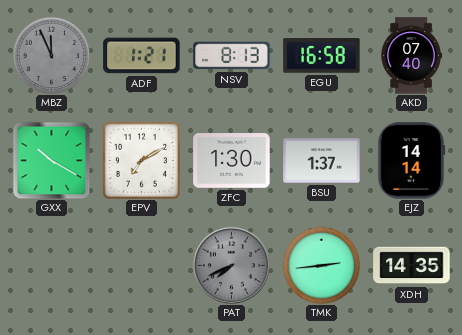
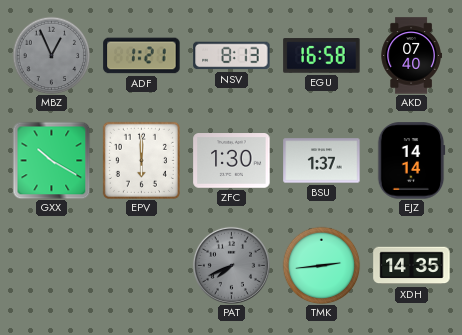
MBZ: 11:56 -> 12:56
EPV: 7:10 -> 6:00
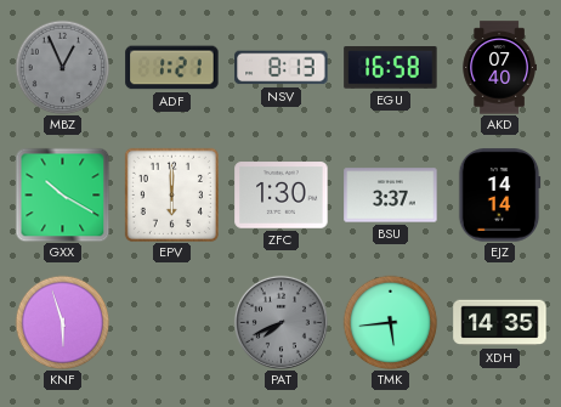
BSU: 1:37 -> 3:37
KNF: none -> 5:57
TMK: 2:44 -> 5:44
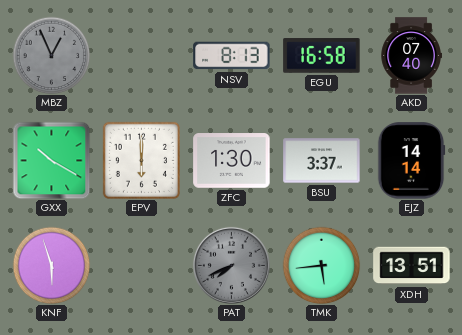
ADF: 1:21 -> none
XDH: 14:35 -> 13:51
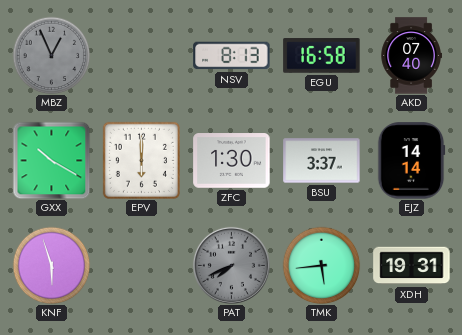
XDH: 13:51 -> 19:31
